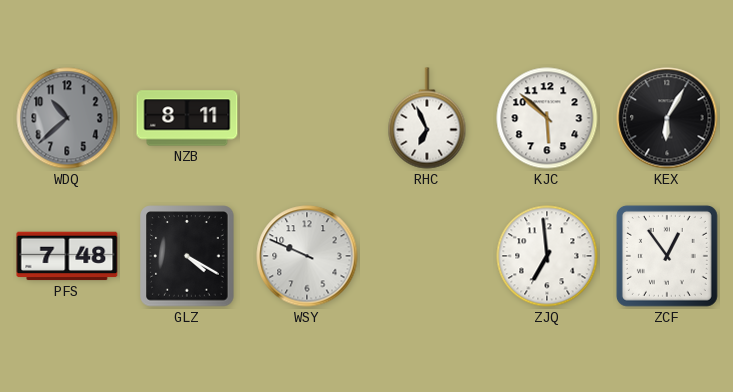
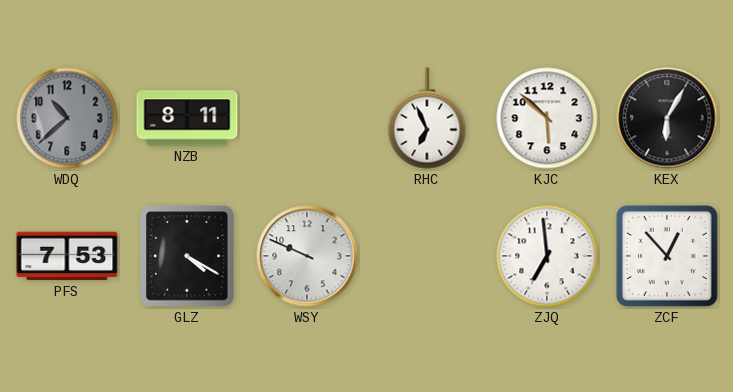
PFS: 7:48 -> 7:53
ZCF: 12:54 -> 12:53
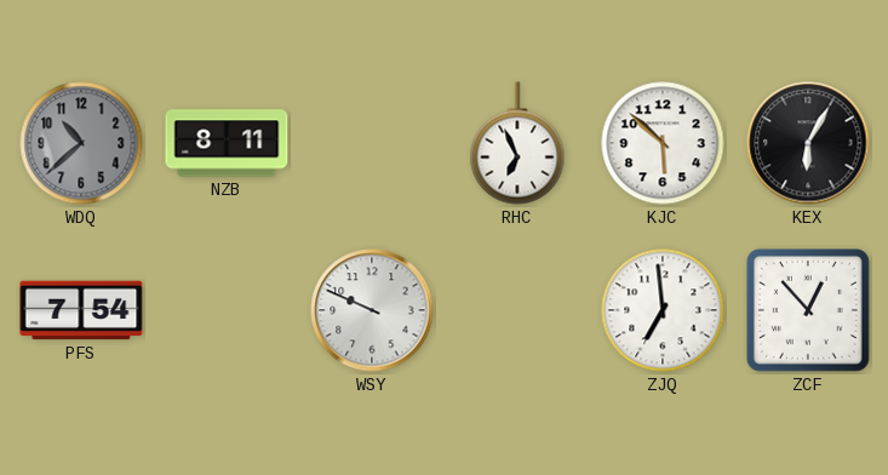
PFS: 7:53 -> 7:54
GLZ: 4:20 -> none
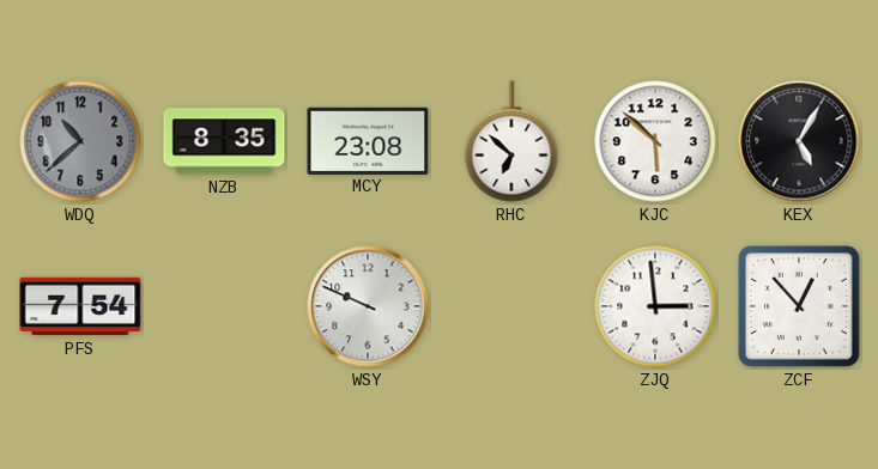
NZB: 8:11 -> 8:35
MCY: none -> 23:08
RHC: 6:56 -> 6:52
KEX: 6:05 -> 5:05
ZJQ: 6:59 -> 2:59
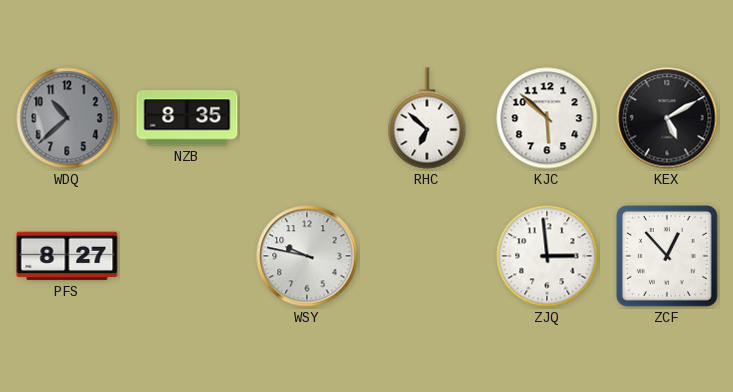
MCY: 23:08 -> none
KEX: 5:05 -> 5:10
PFS: 7:54 -> 8:27
WSY: 9:49 -> 9:47
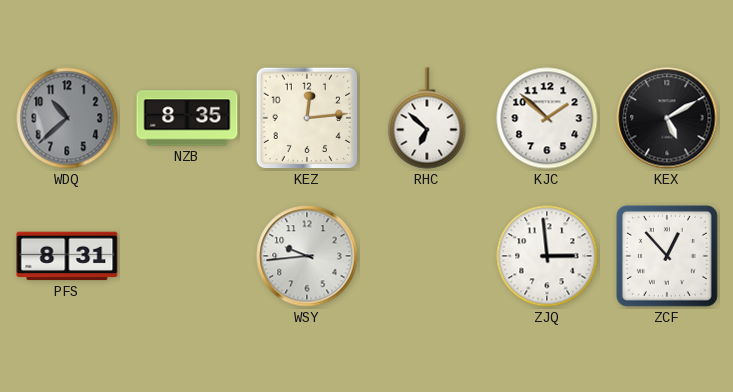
KEZ: none -> 12:14
KJC: 5:52 -> 1:52
PFS: 8:27 -> 8:31
WSY: 9:47 -> 9:44
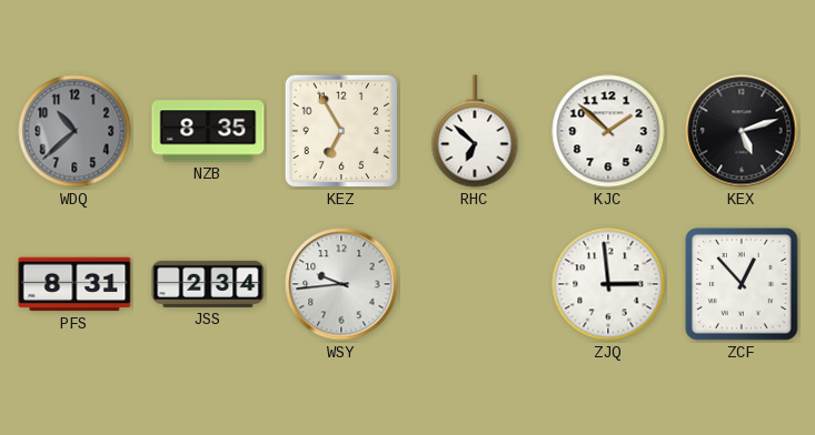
KEZ: 12:14 -> 6:55
KEX: 5:10 -> 5:12
JSS: none -> 2:34
